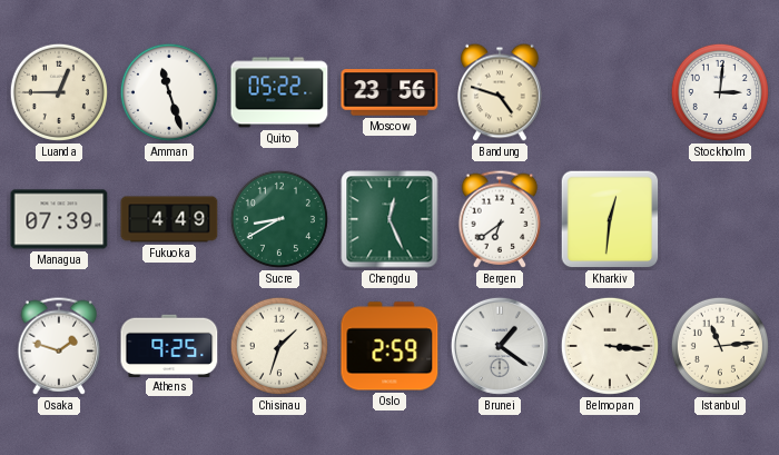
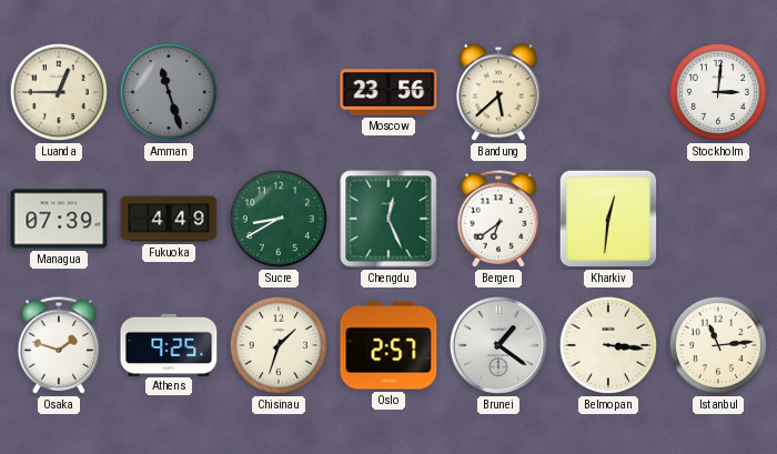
Amman dial: white -> grey
Quito: 05:22 -> none
Bandung: 4:48 -> 5:38
Oslo: 2:59 -> 2:57
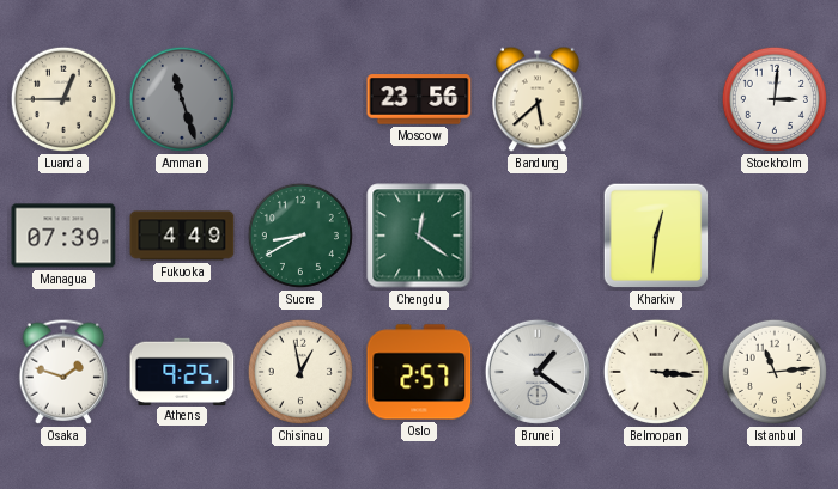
Chengdu: 12:26 -> 12:21
Bergen: 6:39 -> none
Chisinau: 1:33 -> 12:58
